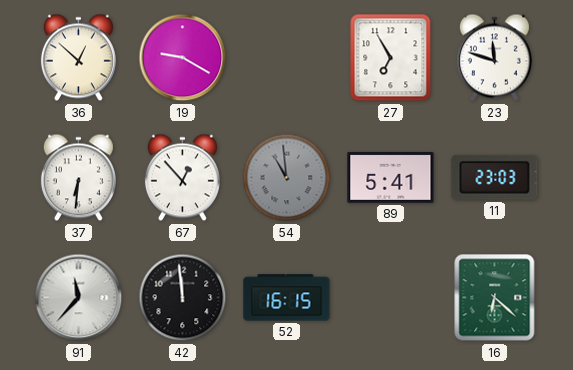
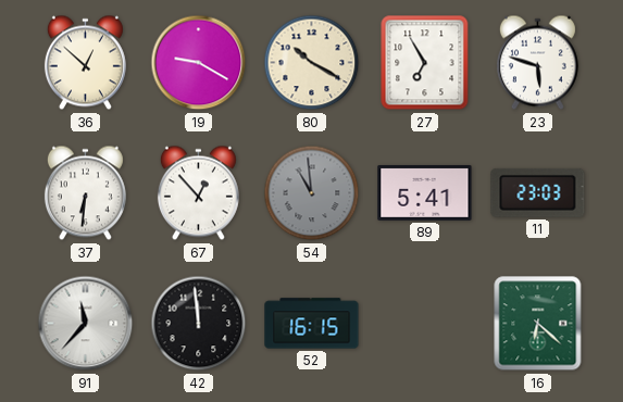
80: none -> 10:20
23: 11:48 -> 5:48
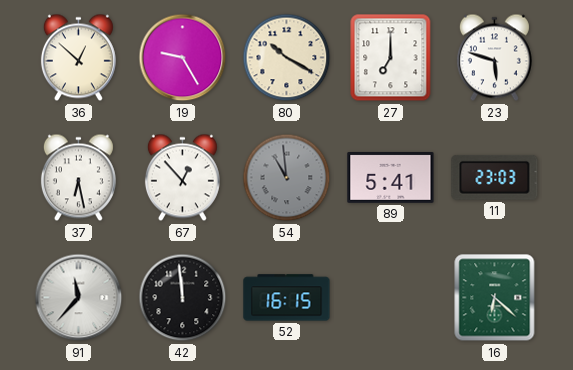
19: 9:20 -> 9:25
27: 6:55 -> 7:00
37: 6:31 -> 6:28
